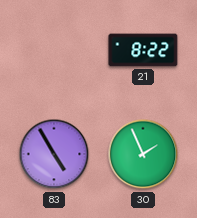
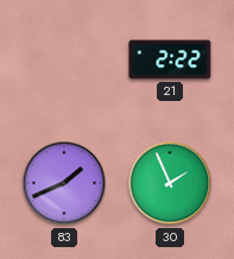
21: 8:22 -> 2:22
83: 4:55 -> 1:41
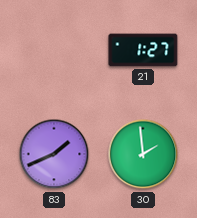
21: 2:22 -> 1:27
30: 1:56 -> 1:59
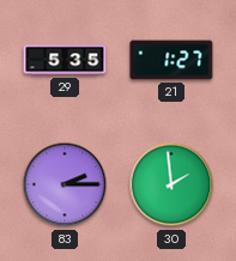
29: none -> 5:35
83: 1:41 -> 2:15
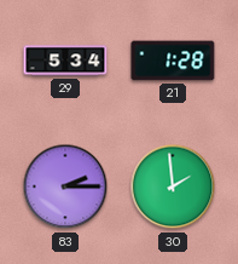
29: 5:35 -> 5:34
21: 1:27 -> 1:28
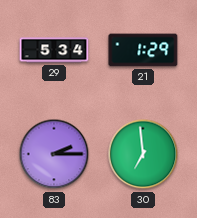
21: 1:28 -> 1:29
30: 1:59 -> 6:59
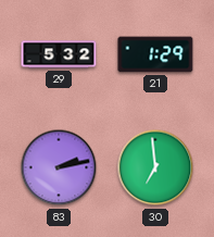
29: 5:34 -> 5:32
83: 2:15 -> 2:13
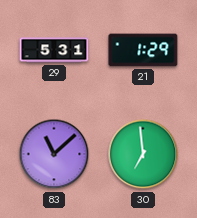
29: 5:32 -> 5:31
83: 2:13 -> 11:08
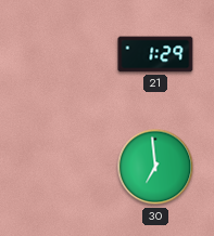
29: 5:31 -> none
83: 11:08 -> none
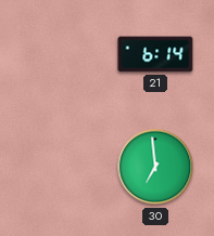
21: 1:29 -> 6:14
